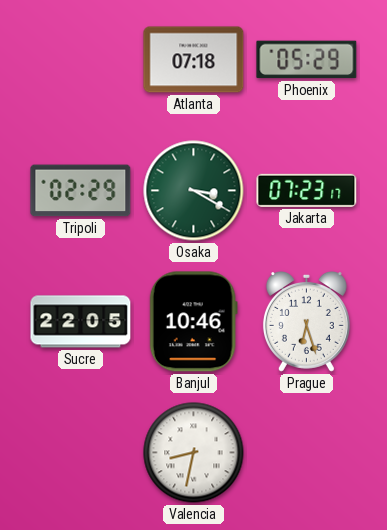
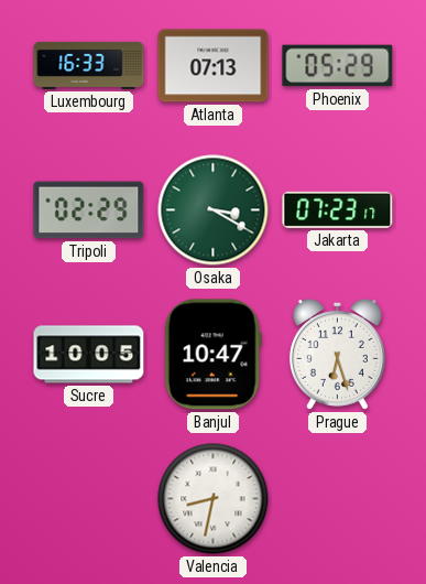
Luxembourg: none -> 16:33
Atlanta: 07:18 -> 07:13
Sucre: 22:05 -> 10:05
Banjul: 10:46 -> 10:47
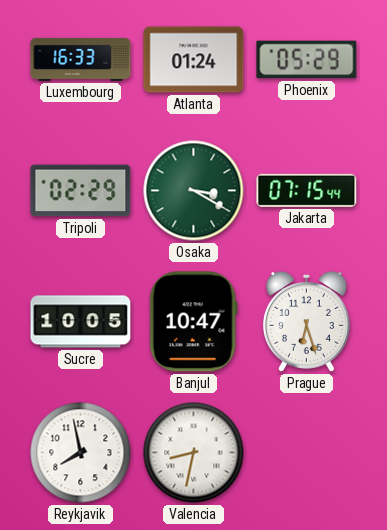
Atlanta: 07:13 -> 01:24
Jakarta: 07:23 -> 07:15
Reykjavik: none -> 7:58
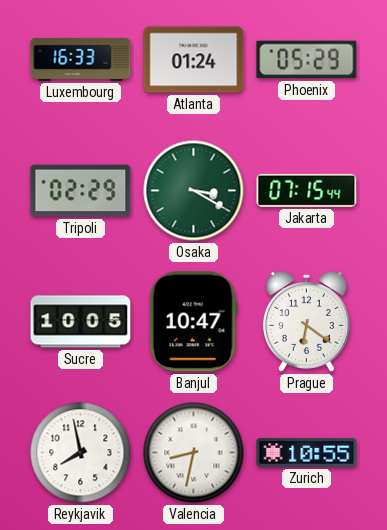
Prague: 6:27 -> 6:21
Zurich: none -> 10:55
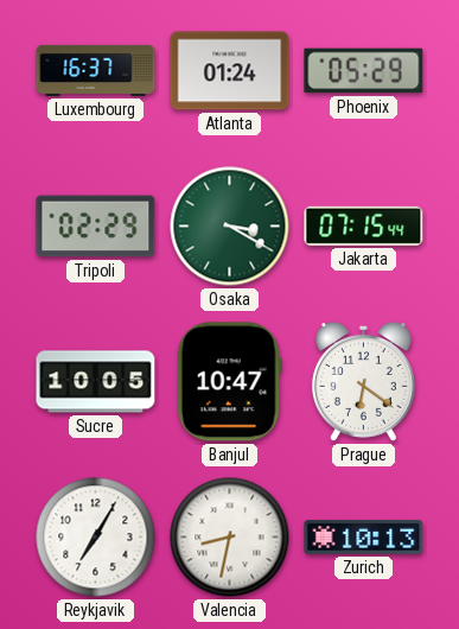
Luxembourg: 16:33 -> 16:37
Reykjavik: 7:58 -> 7:05
Zurich: 10:55 -> 10:13
